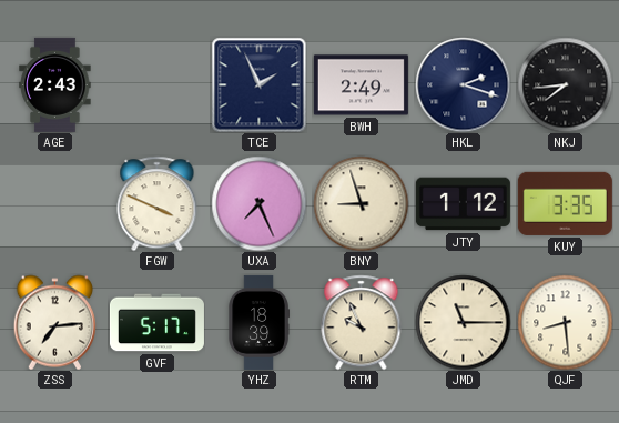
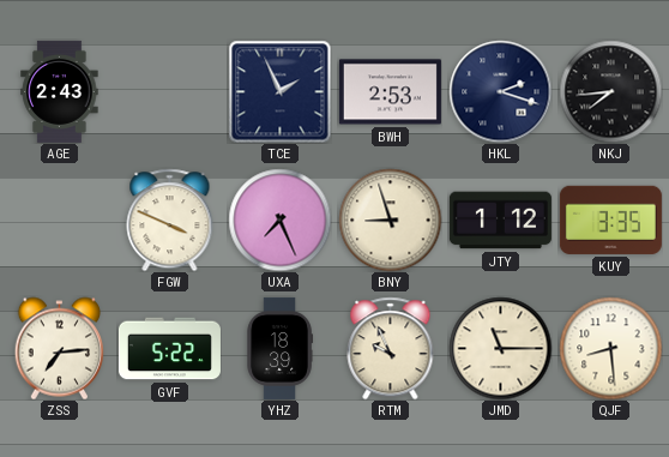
BWH: 2:49 -> 2:53
GVF: 5:17 -> 5:22
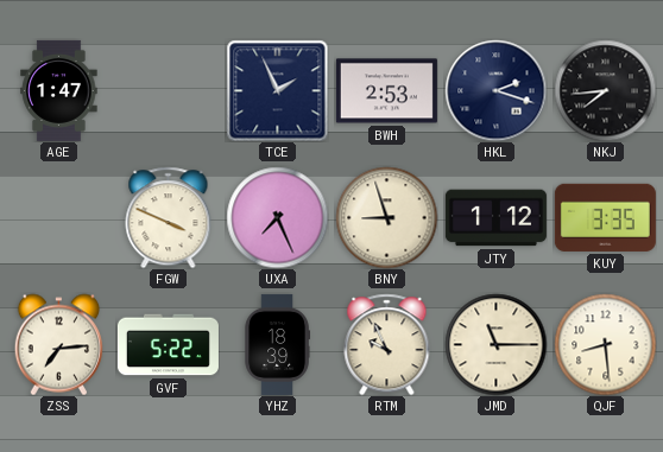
AGE: 2:43 -> 1:47
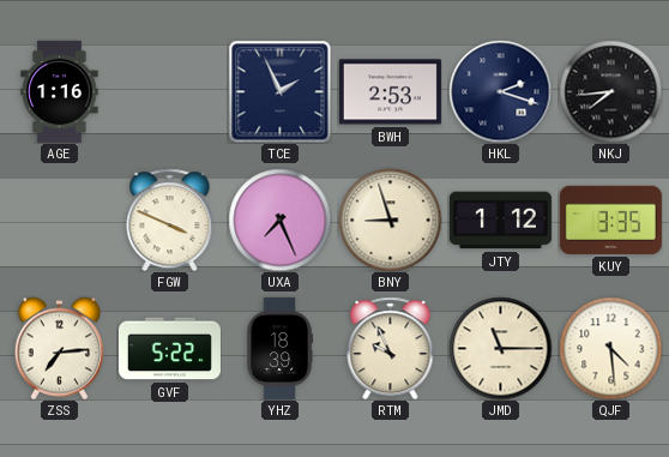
AGE: 1:47 -> 1:16
QJF: 8:29 -> 4:29
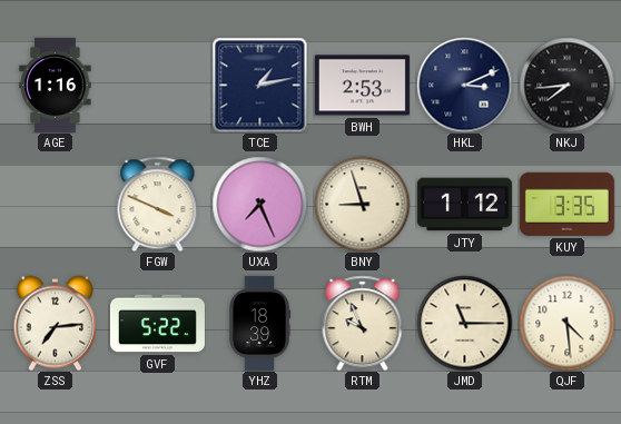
TCE: 1:56 -> 1:13
HKL: 2:18 -> 3:11
